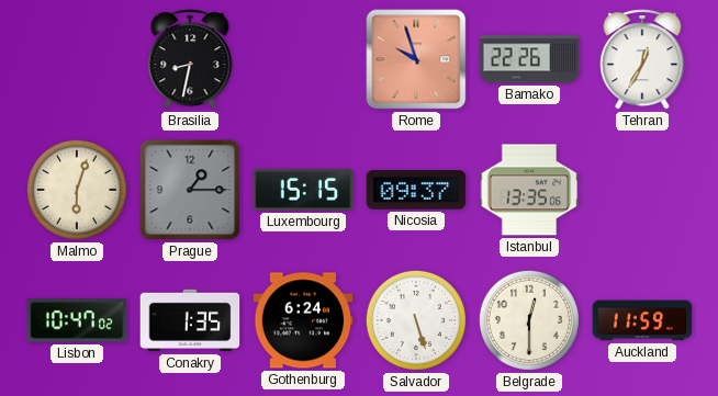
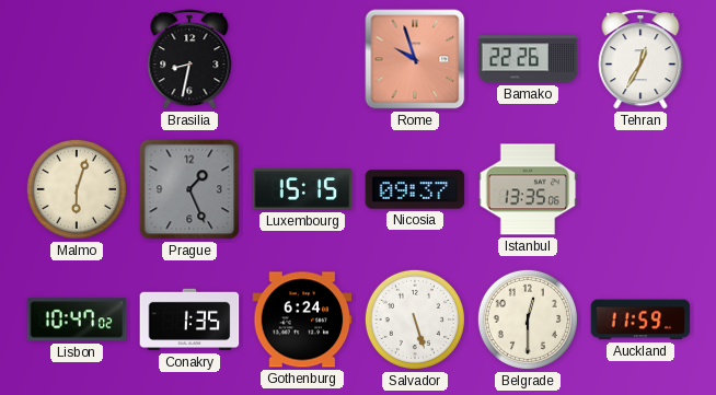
Prague: 1:15 -> 1:26
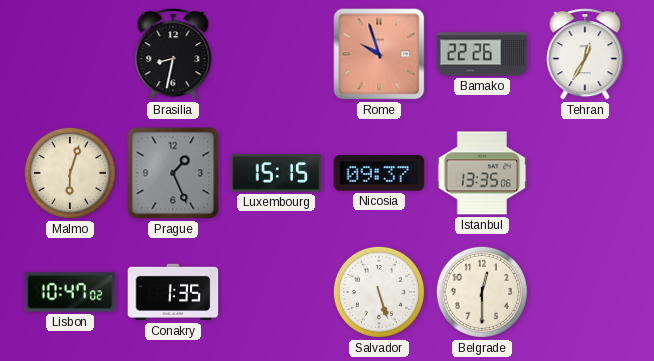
Gothenburg: 6:24 -> none
Auckland: 11:59 -> none
